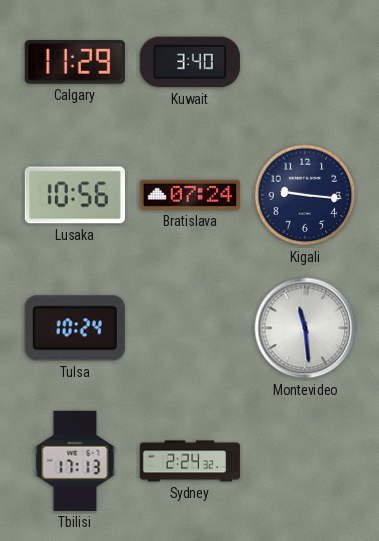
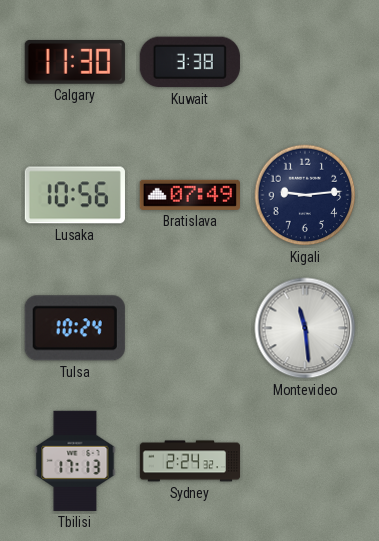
Calgary: 11:29 -> 11:30
Kuwait: 3:40 -> 3:38
Bratislava: 07:24 -> 07:49
Kigali: 9:16 -> 9:14
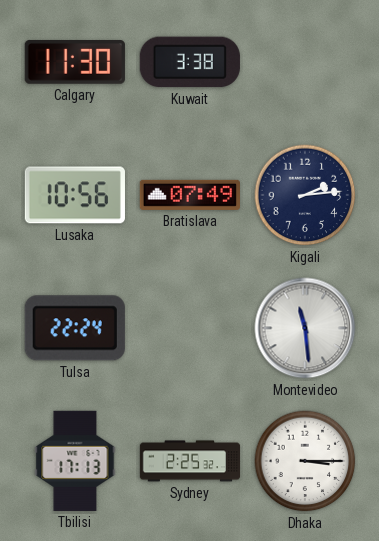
Kigali: 9:14 -> 2:14
Tulsa: 10:24 -> 22:24
Sydney: 2:24 -> 2:25
Dhaka: none -> 3:15
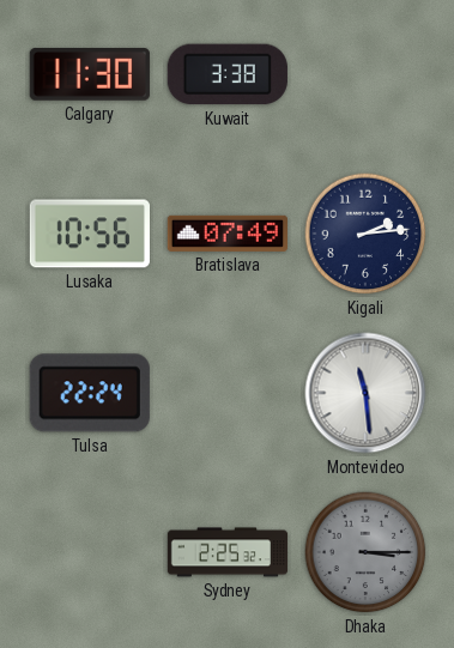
Tbilisi: 17:13 -> none
Dhaka dial: white -> grey
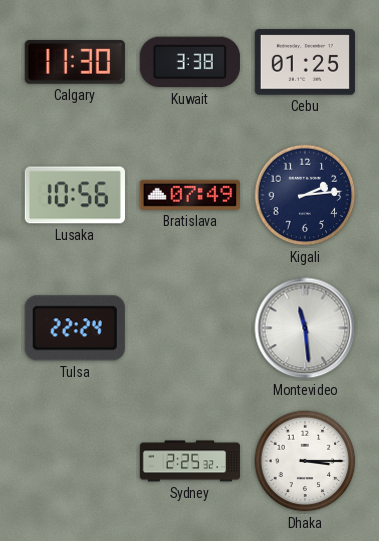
Cebu: none -> 01:25
Dhaka dial: grey -> white
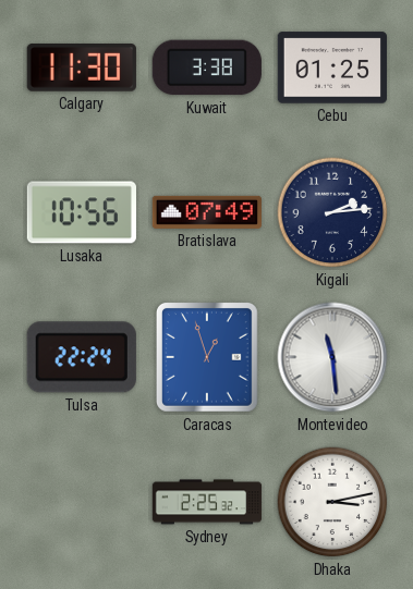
Caracas: none -> 12:57
Dhaka: 3:15 -> 3:13
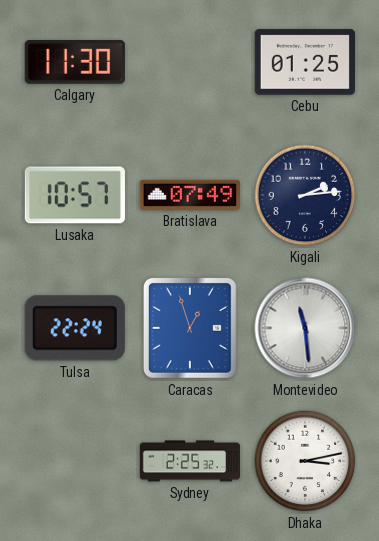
Kuwait: 3:38 -> none
Lusaka: 10:56 -> 10:57
